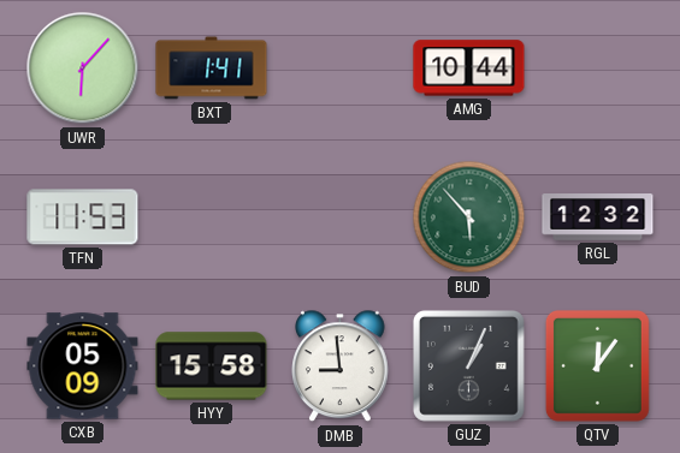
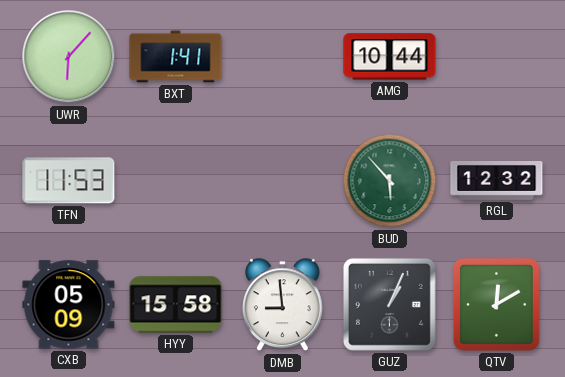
QTV: 12:06 -> 12:10
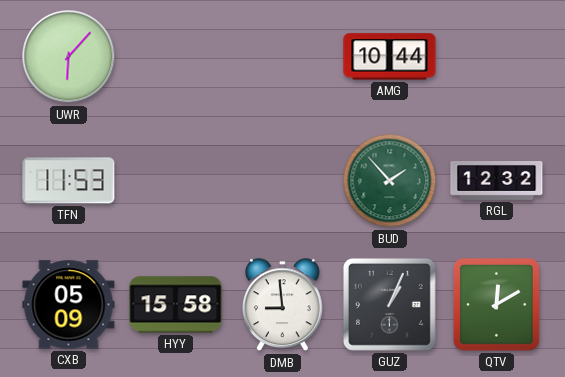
BXT: 1:41 -> none
BUD: 5:53 -> 1:53
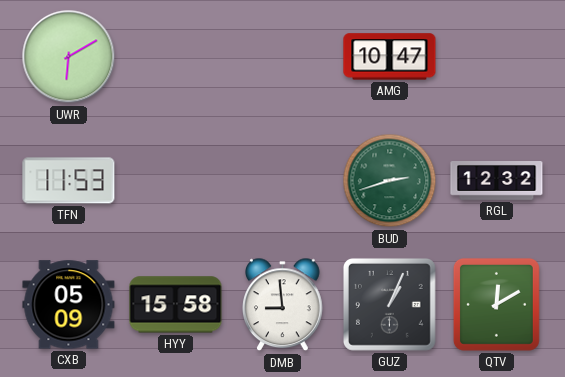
UWR: 6:07 -> 6:10
AMG: 10:44 -> 10:47
BUD: 1:53 -> 2:42
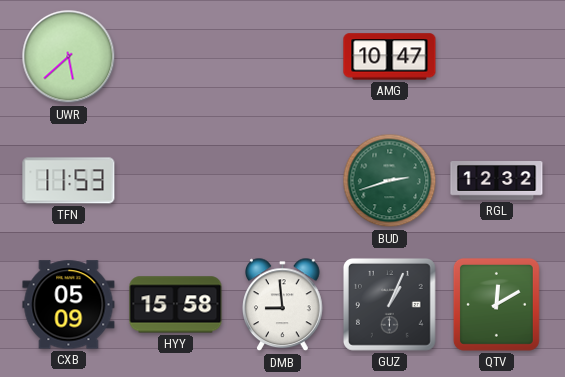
UWR: 6:10 -> 5:38
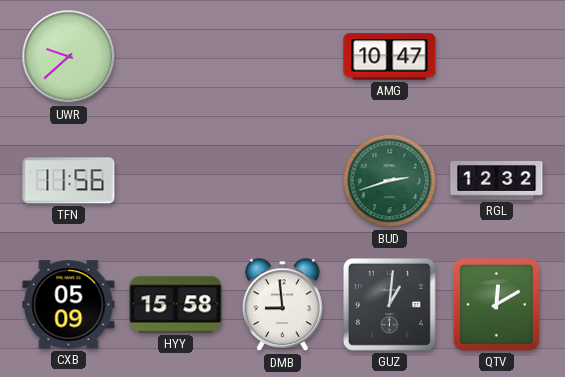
UWR: 5:38 -> 9:38
TFN: 11:53 -> 11:56
GUZ: 1:04 -> 1:01
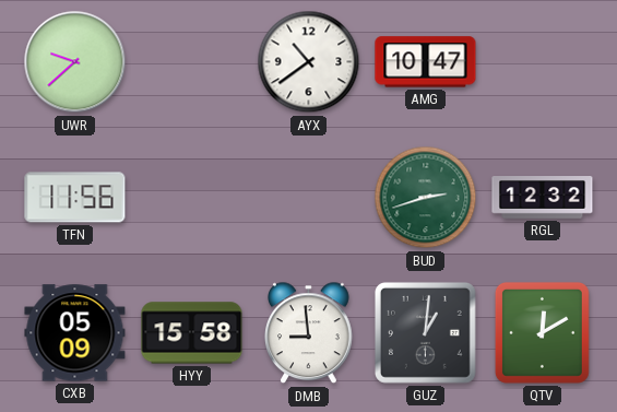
AYX: none -> 10:39
